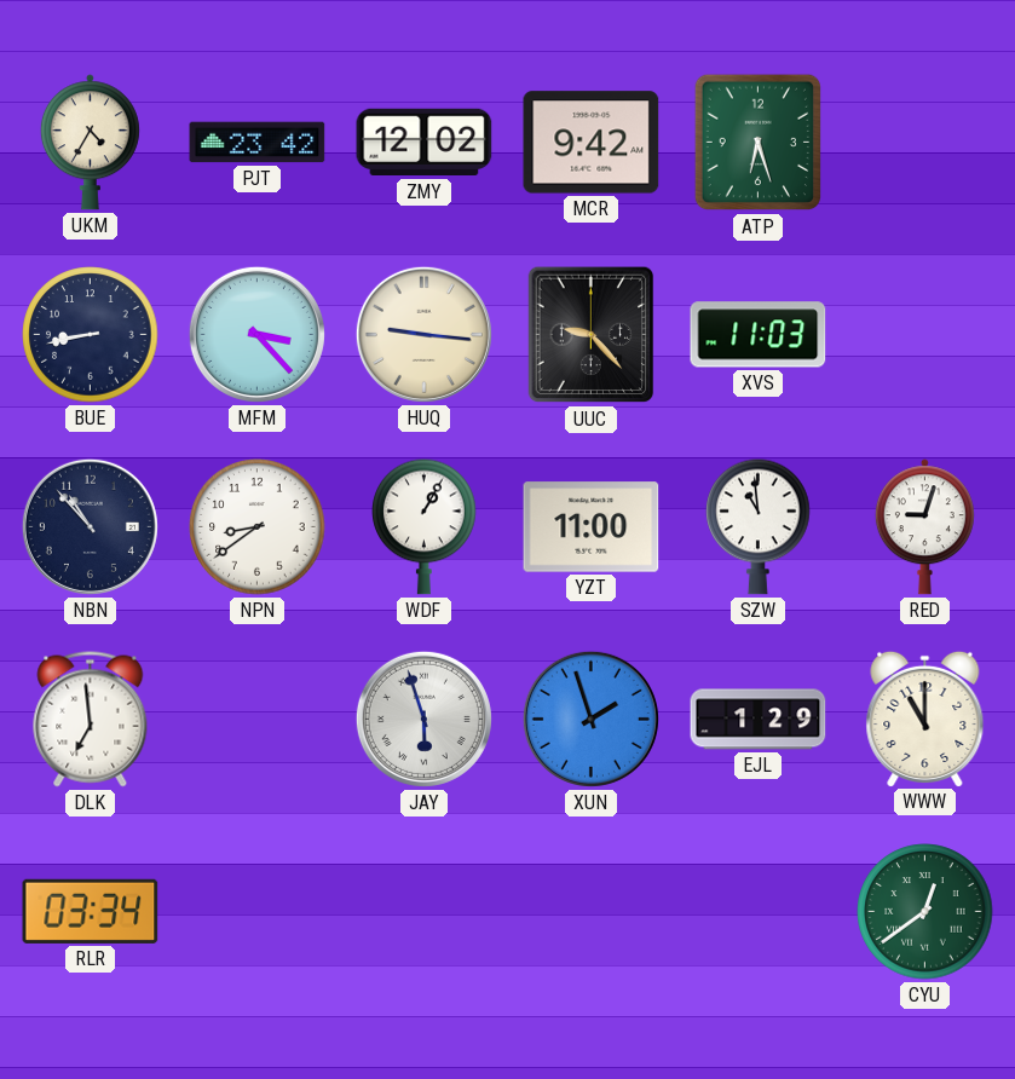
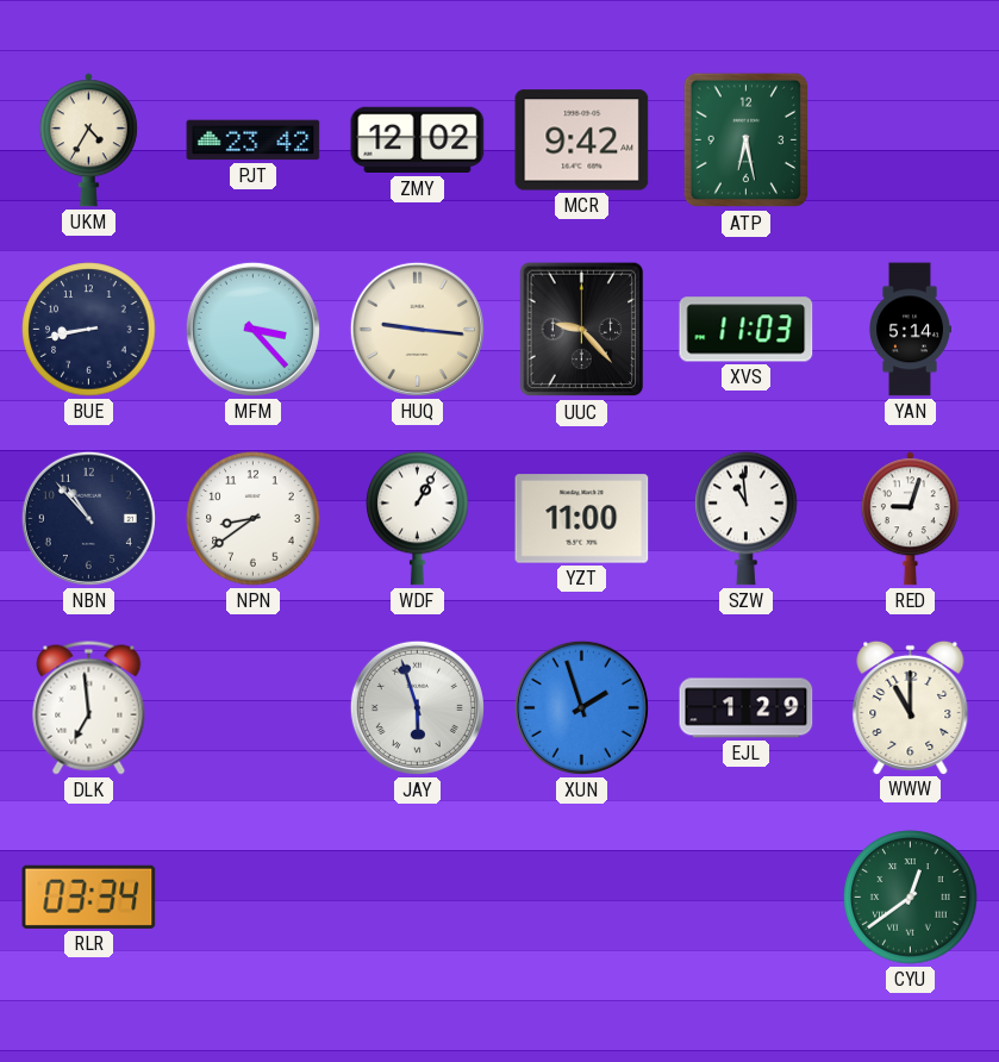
ATP: 6:27 -> 6:28
YAN: none -> 5:14
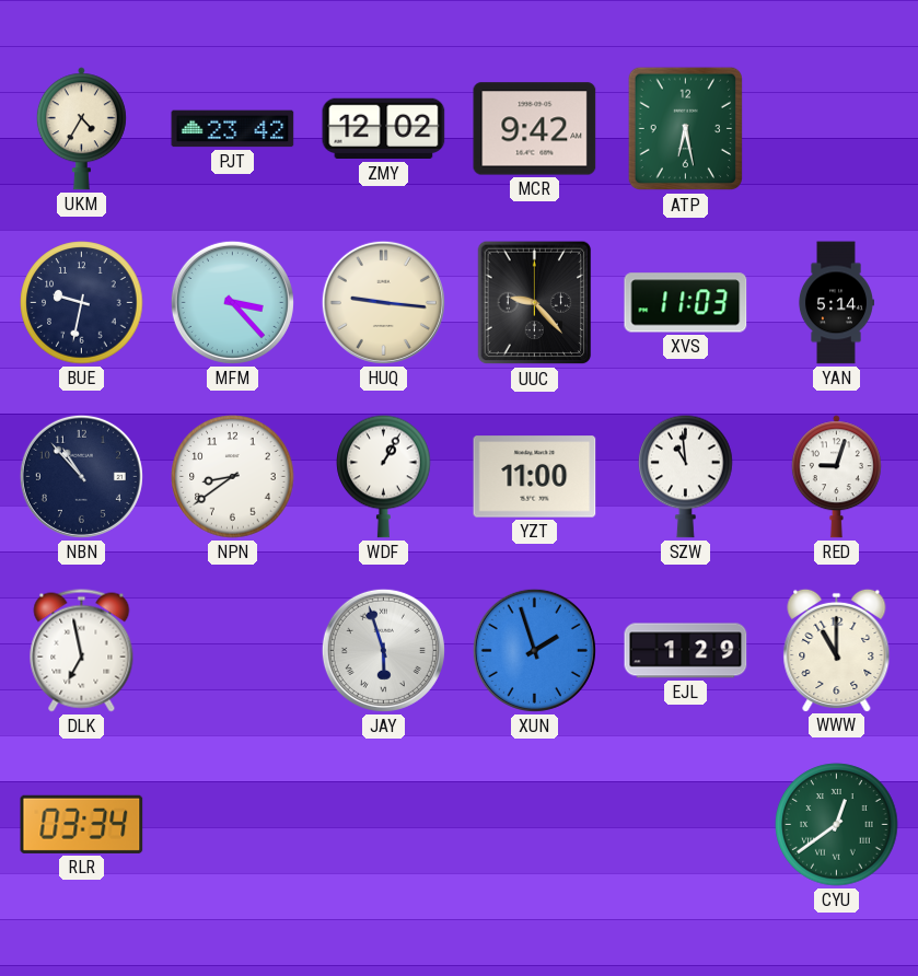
BUE: 8:43 -> 9:32
DLK: 6:59 -> 6:58
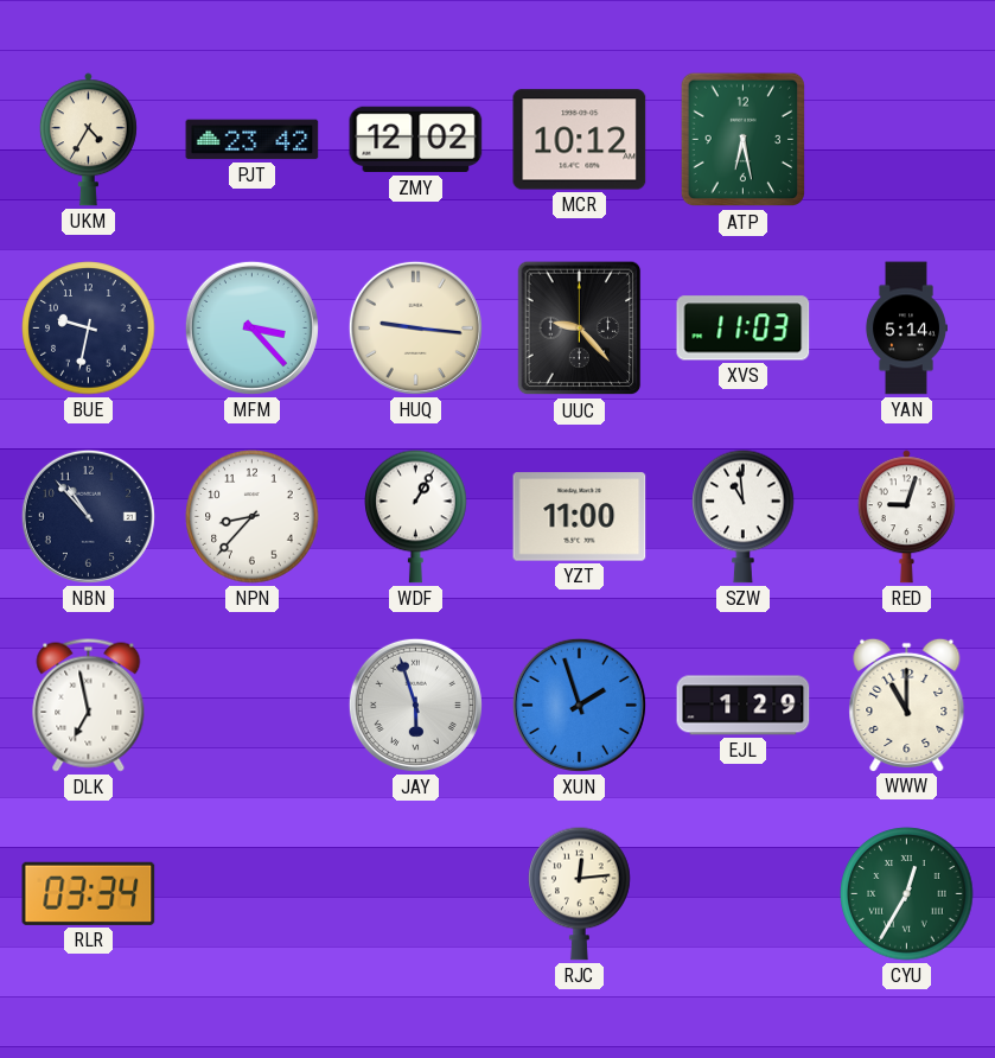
MCR: 9:42 -> 10:12
NPN: 8:39 -> 8:37
RJC: none -> 12:14
CYU: 12:39 -> 12:35
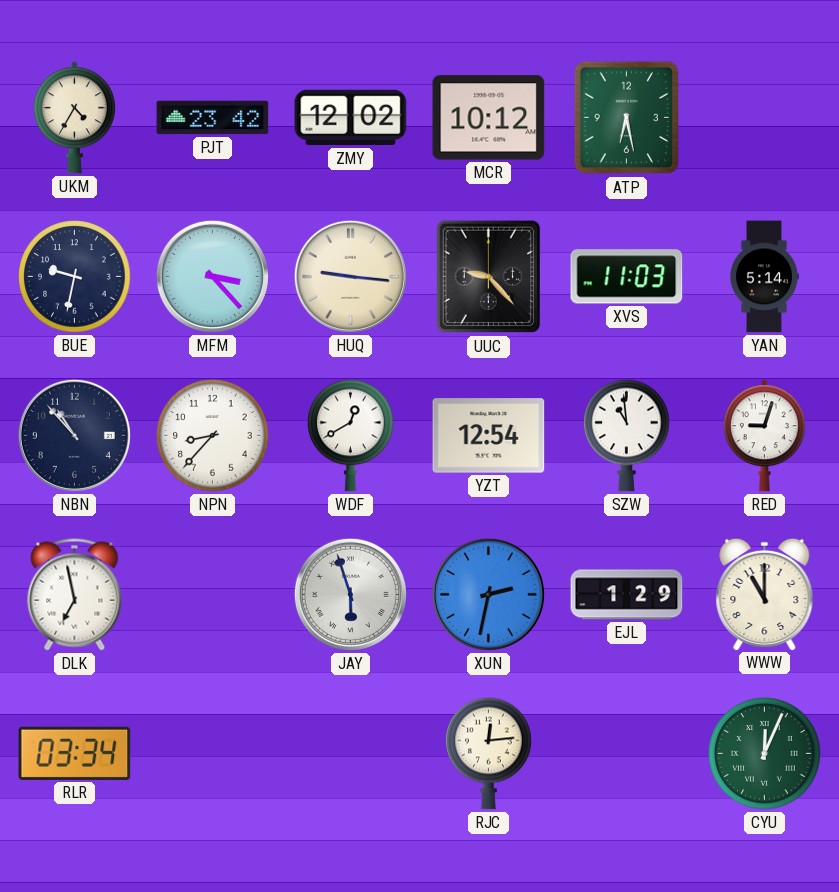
WDF: 1:05 -> 12:40
YZT: 11:00 -> 12:54
XUN: 1:57 -> 2:32
CYU: 12:35 -> 12:04
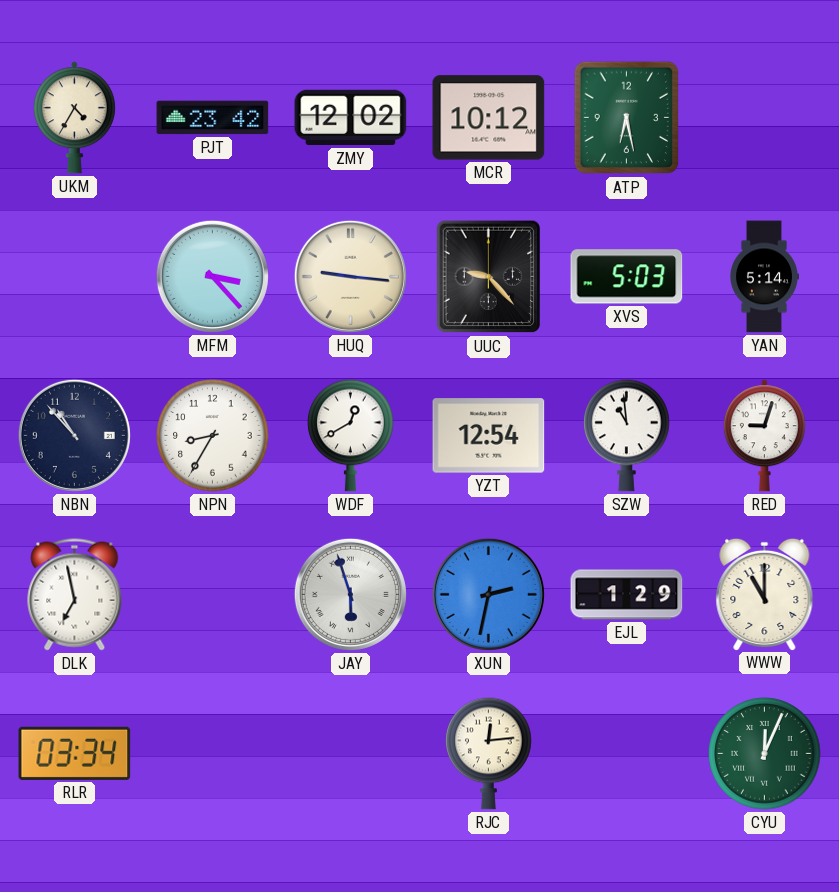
BUE: 9:32 -> none
XVS: 11:03 -> 5:03
NPN: 8:37 -> 8:35
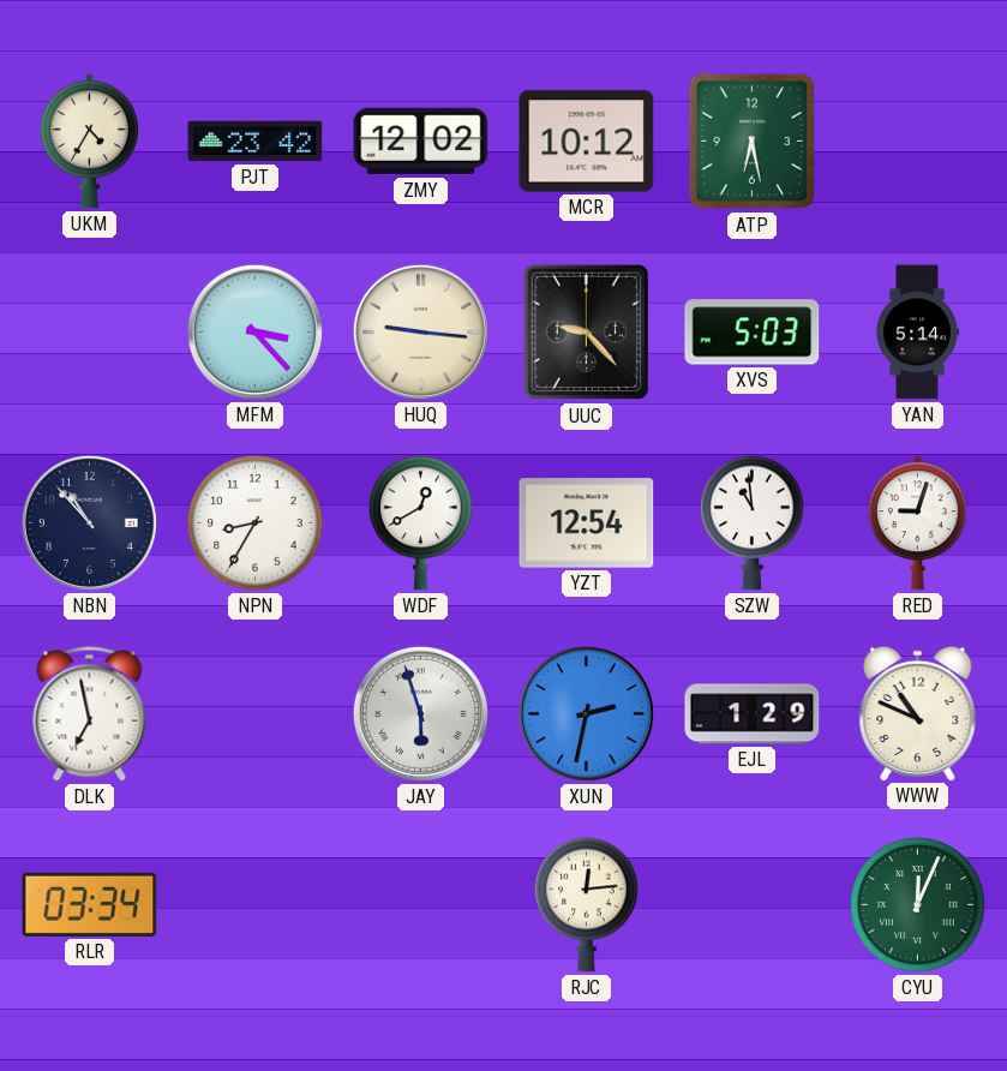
WWW: 11:00 -> 10:49
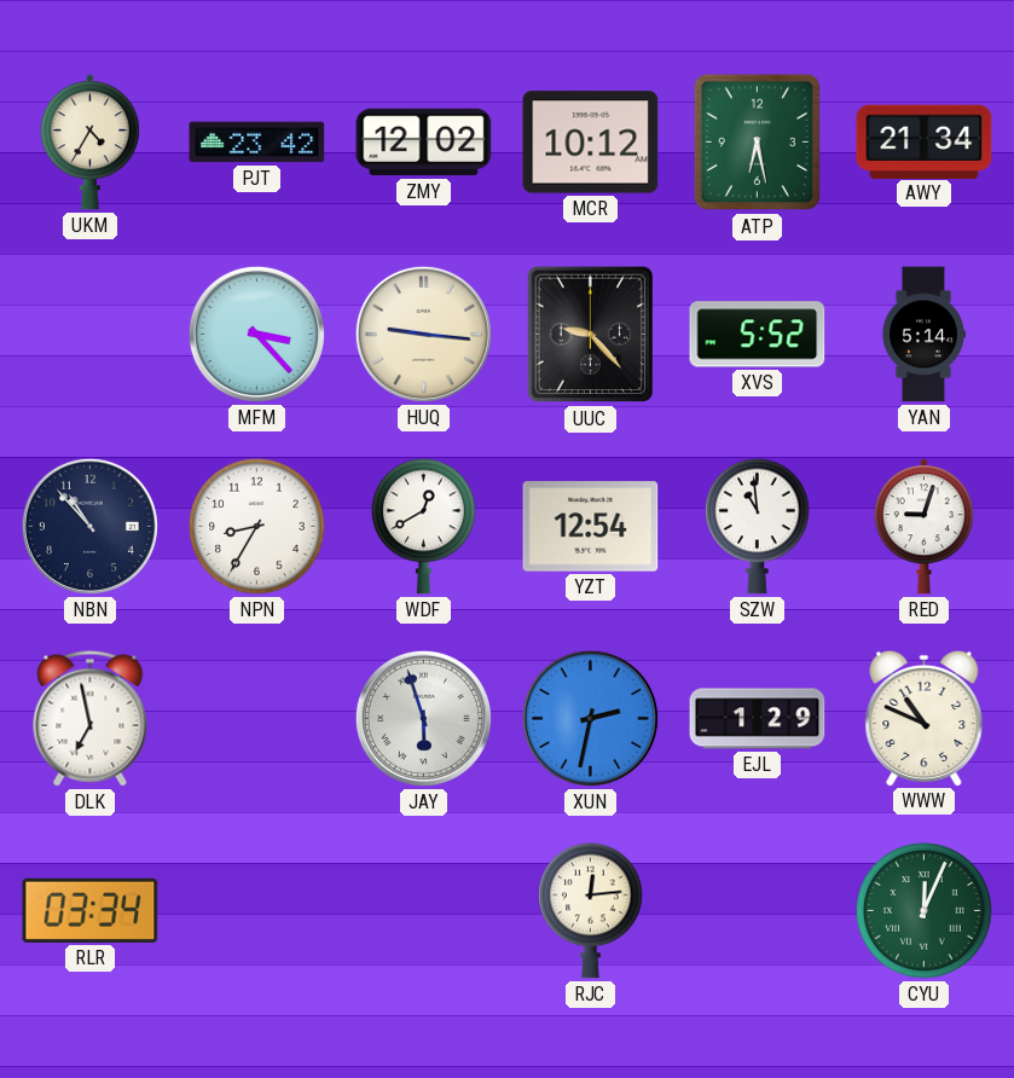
AWY: none -> 21:34
XVS: 5:03 -> 5:52
